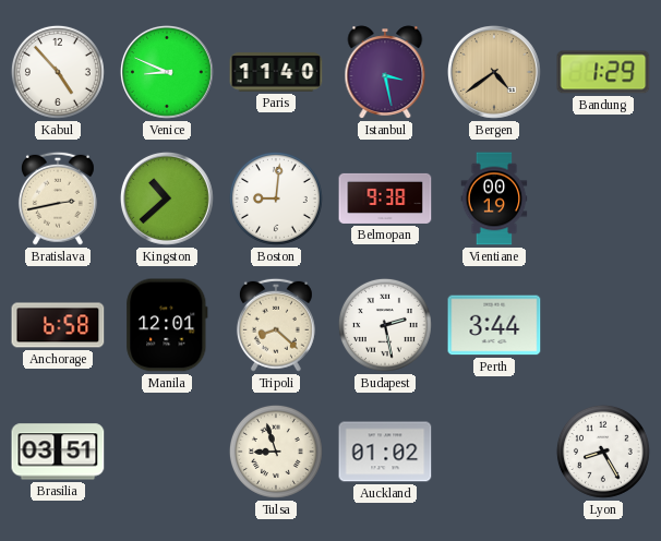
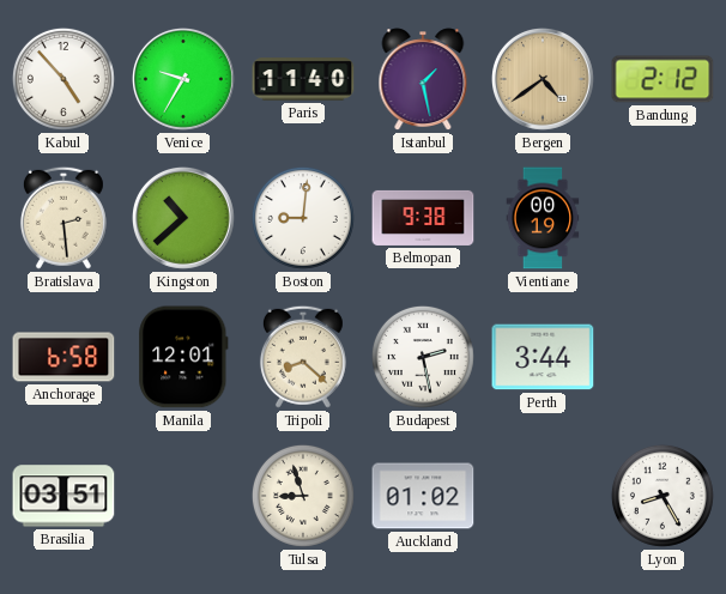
Venice: 8:49 -> 9:35
Istanbul: 3:28 -> 1:28
Bandung: 1:29 -> 2:12
Bratislava: 2:43 -> 2:29
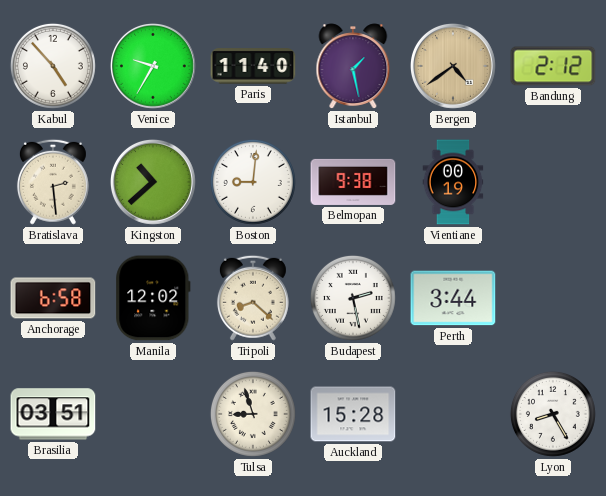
Manila: 12:01 -> 12:02
Auckland: 01:02 -> 15:28
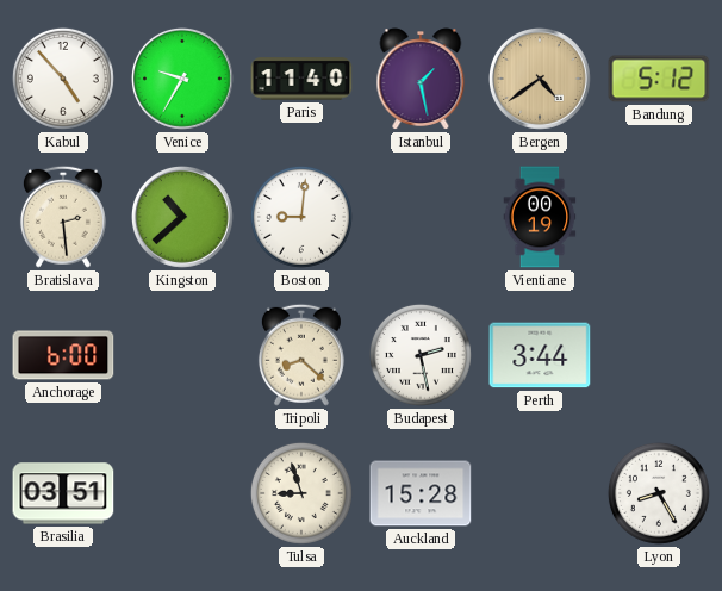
Bandung: 2:12 -> 5:12
Belmopan: 9:38 -> none
Anchorage: 6:58 -> 6:00
Manila: 12:02 -> none
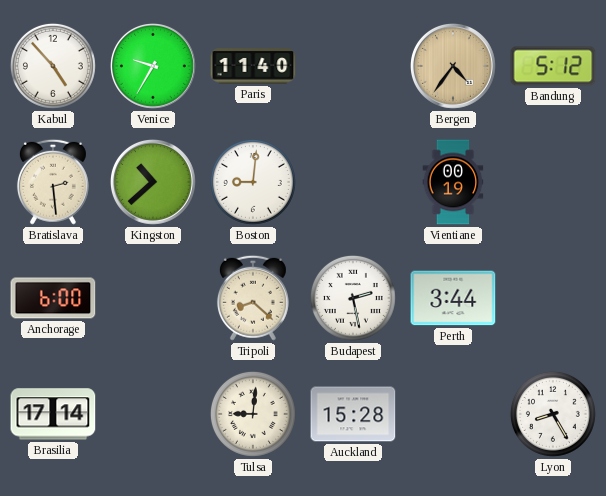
Istanbul: 1:28 -> none
Bergen: 4:39 -> 4:36
Brasilia: 03:51 -> 17:14
Tulsa: 8:57 -> 9:01
